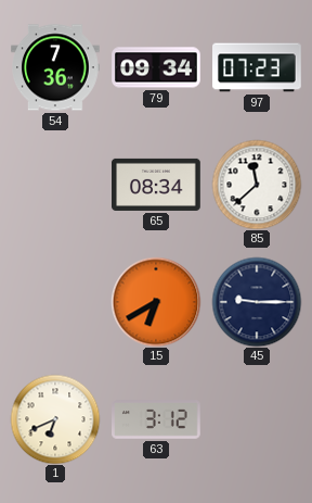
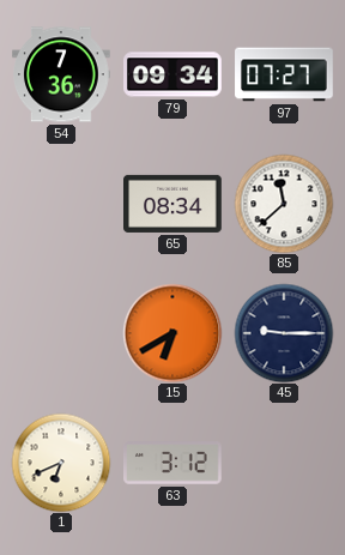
97: 07:23 -> 07:27
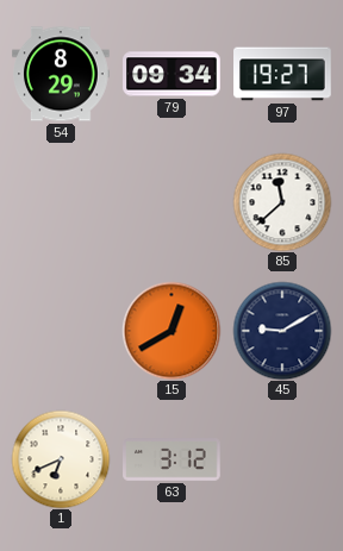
54: 7:36 -> 8:29
97: 07:27 -> 19:27
65: 08:34 -> none
15: 6:40 -> 12:40
45: 9:15 -> 9:10
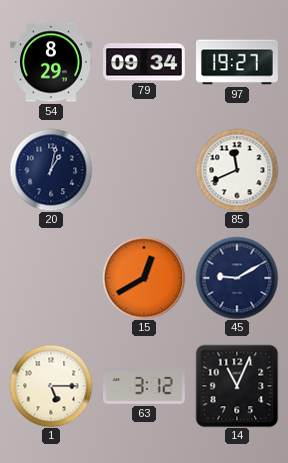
20: none -> 1:02
85: 11:38 -> 11:41
1: 6:41 -> 5:15
14: none -> 11:04
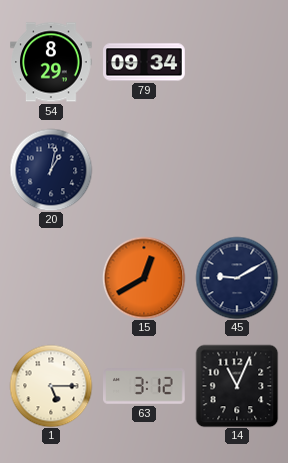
97: 19:27 -> none
85: 11:41 -> none
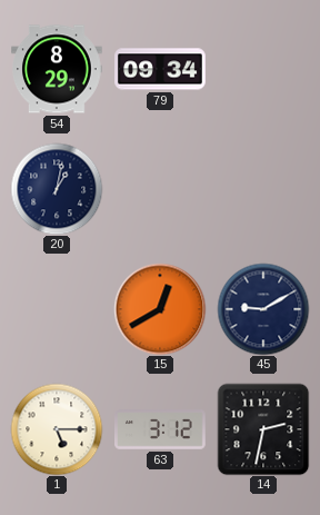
14: 11:04 -> 2:32
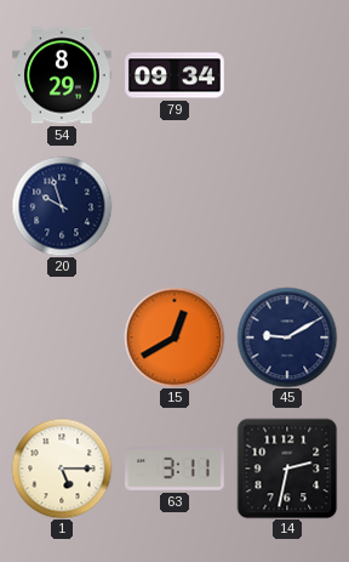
20: 1:02 -> 9:57
63: 3:12 -> 3:11
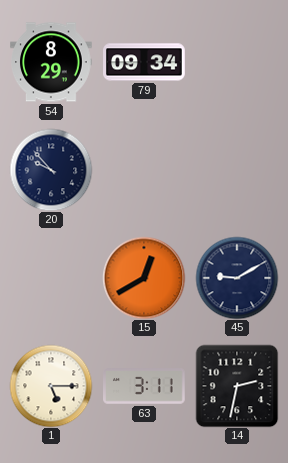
20: 9:57 -> 9:53
